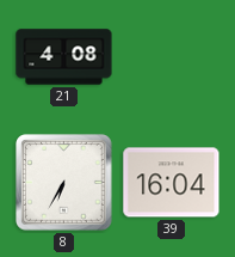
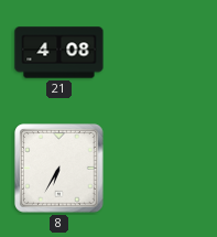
39: 16:04 -> none
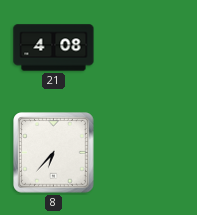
8: 6:35 -> 6:37
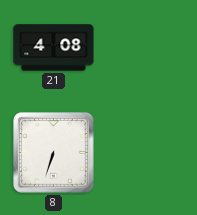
8: 6:37 -> 6:33
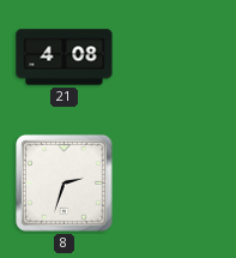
8: 6:33 -> 2:33
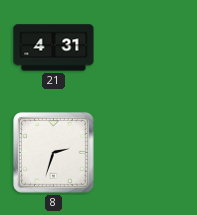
21: 4:08 -> 4:31
